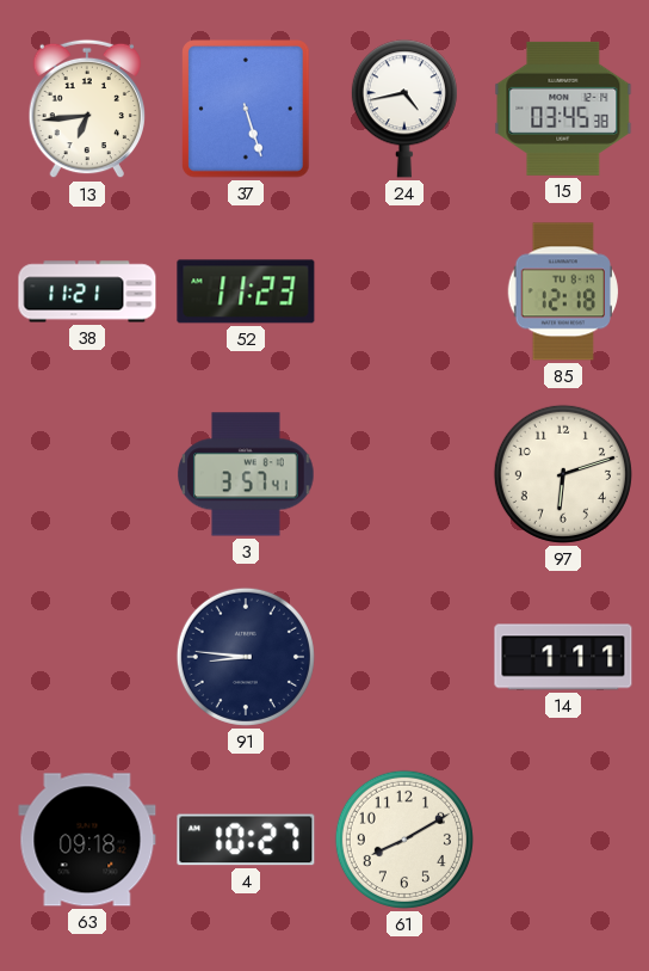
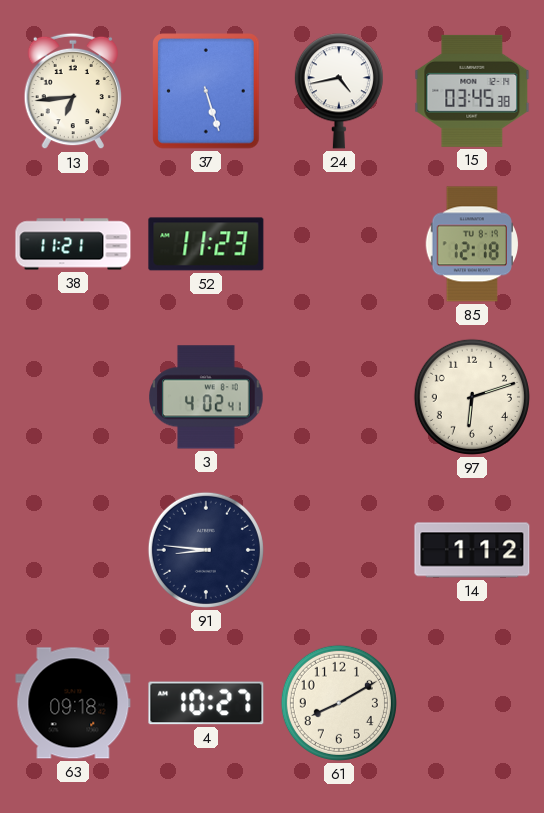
3: 3:57 -> 4:02
14: 1:11 -> 1:12
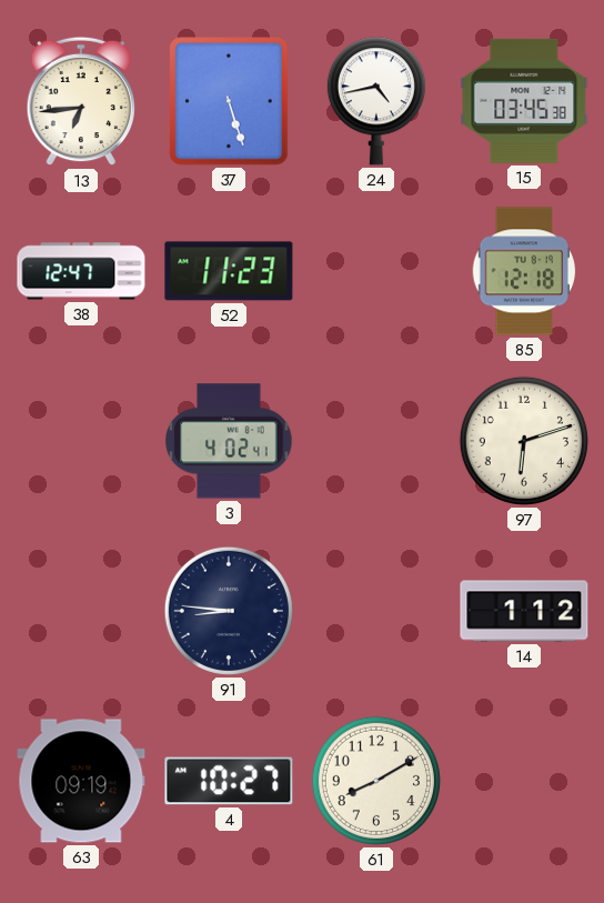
38: 11:21 -> 12:47
63: 09:18 -> 09:19
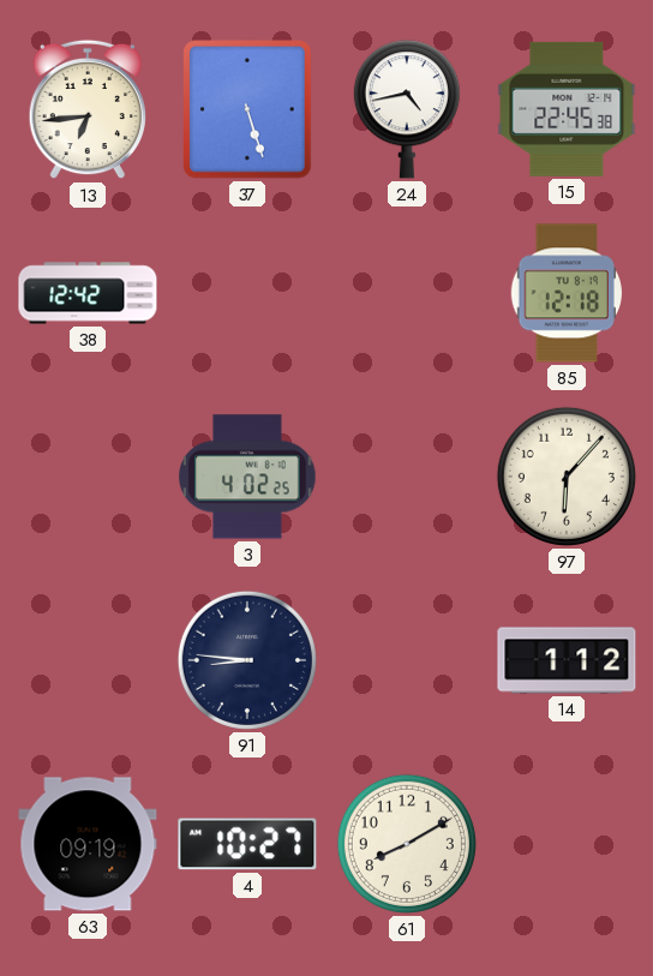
15: 03:45 -> 22:45
38: 12:47 -> 12:42
52: 11:23 -> none
3: 4:02:41 -> 4:02:25
97: 6:12 -> 6:07
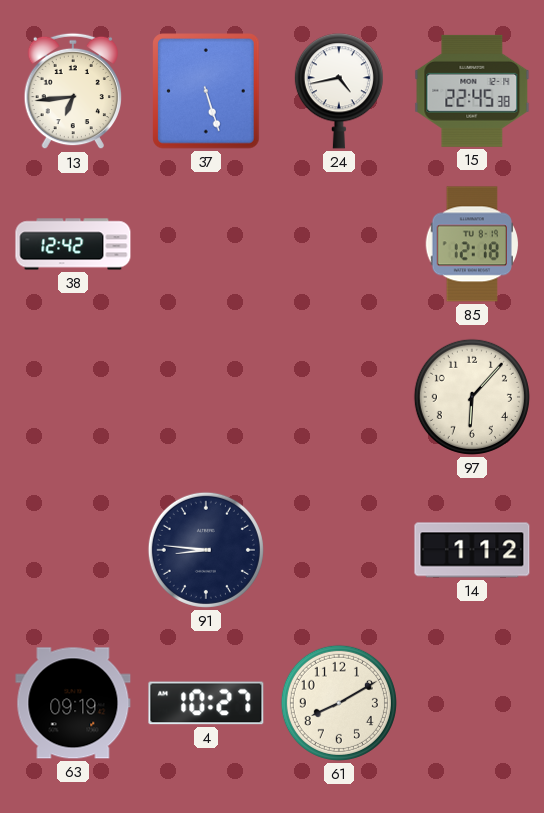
3: 4:02 -> none
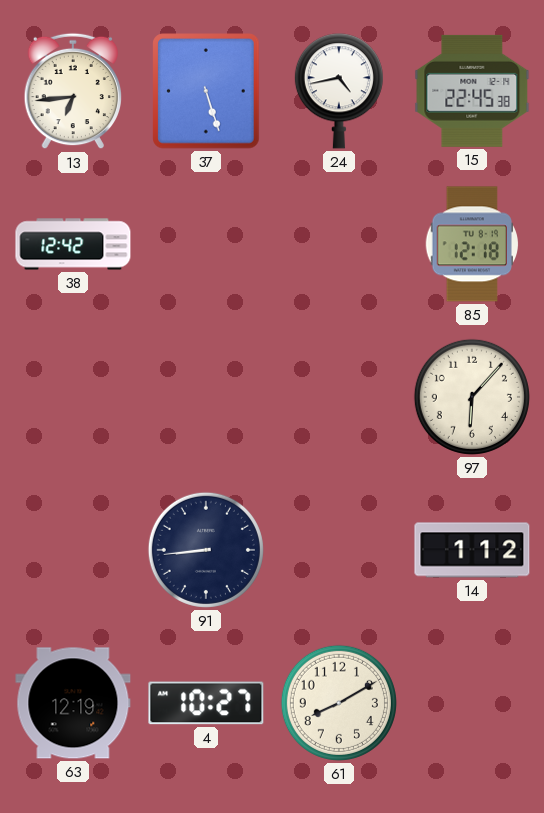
91: 8:46 -> 8:44
63: 09:19 -> 12:19
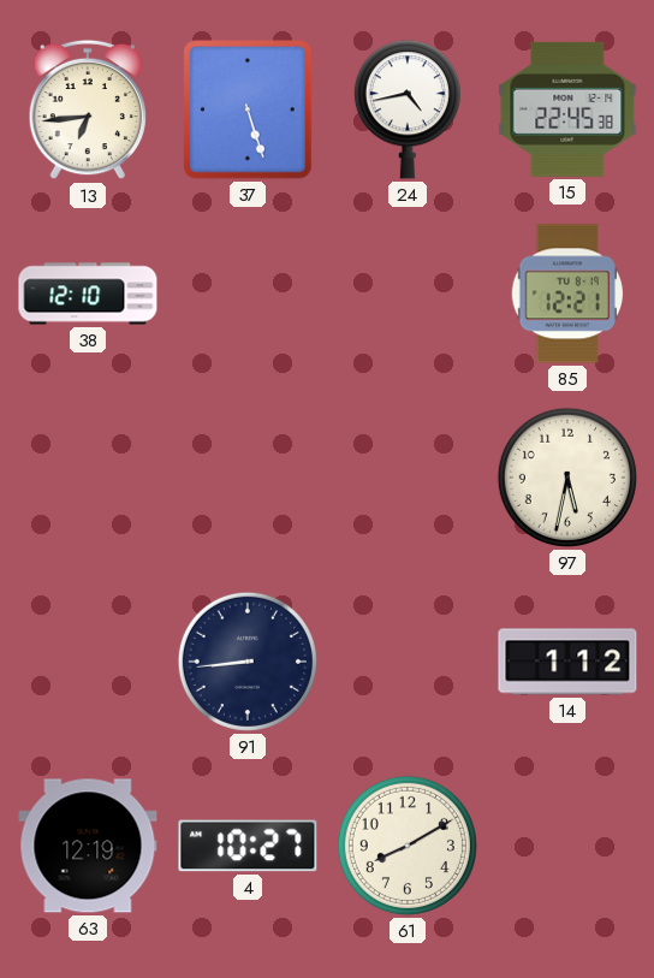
38: 12:42 -> 12:10
85: 12:18 -> 12:21
97: 6:07 -> 5:32
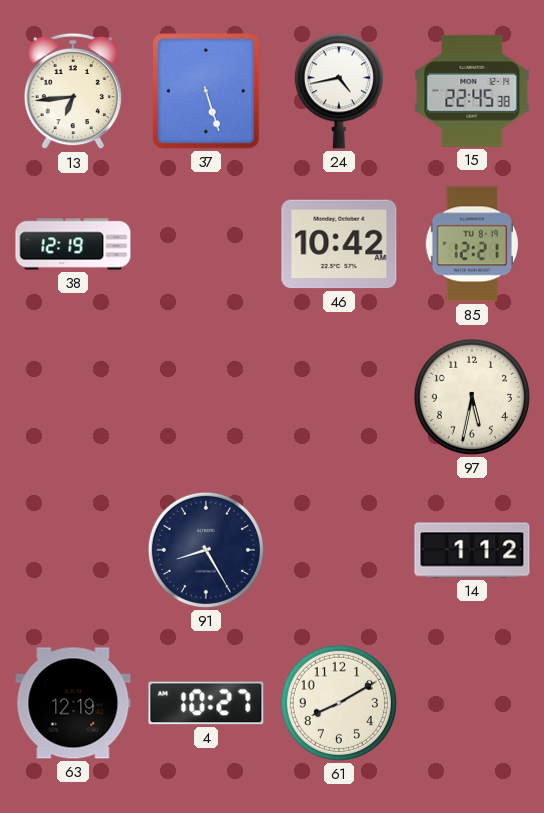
38: 12:10 -> 12:19
46: none -> 10:42
91: 8:44 -> 8:25
